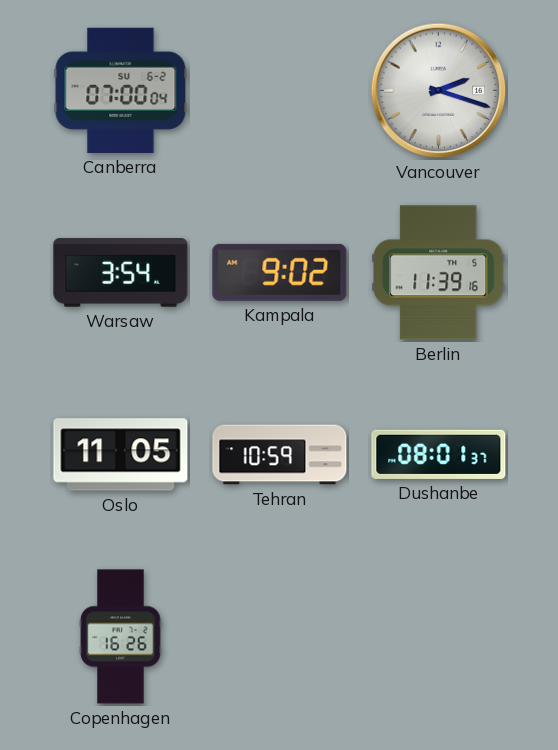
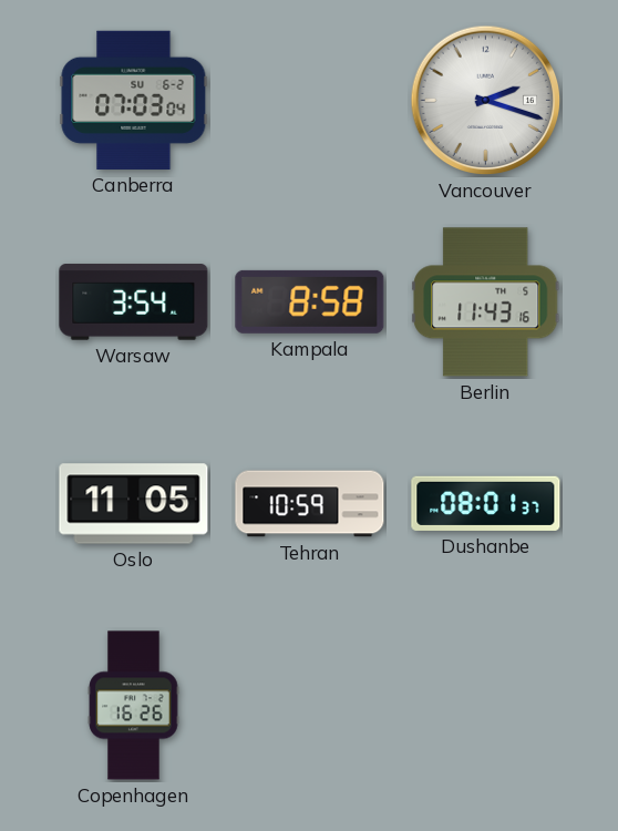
Canberra: 07:00 -> 07:03
Kampala: 9:02 -> 8:58
Berlin: 11:39 -> 11:43
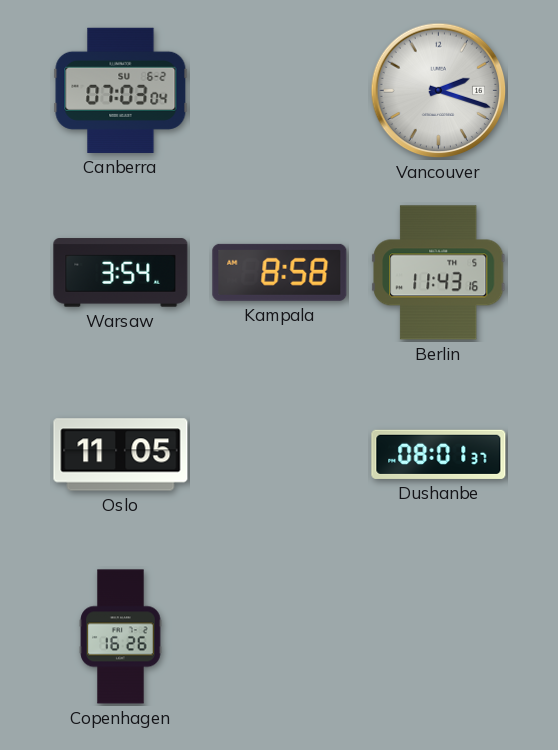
Tehran: 10:59 -> none
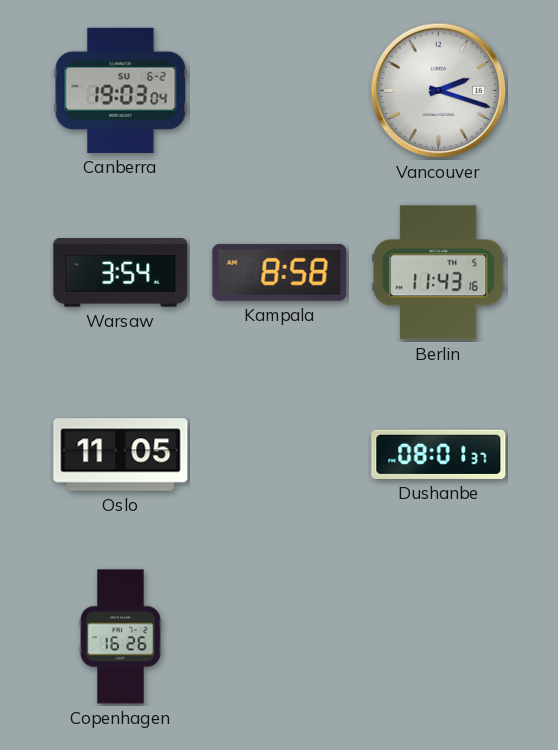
Canberra: 07:03 -> 19:03
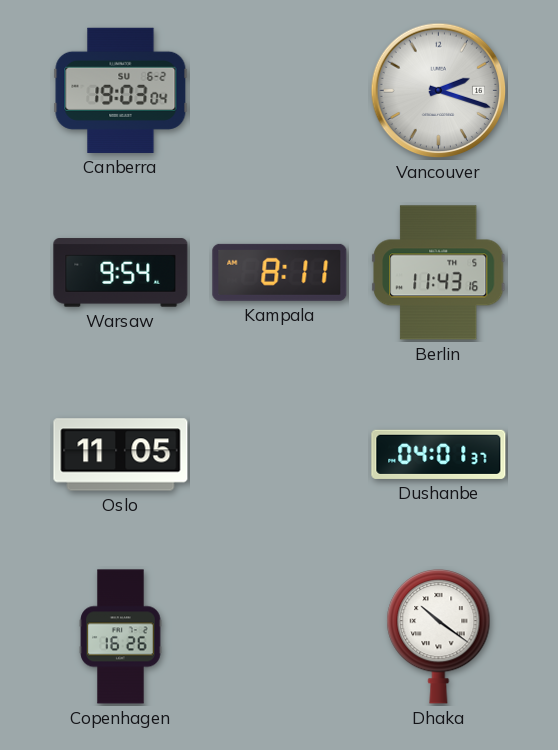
Warsaw: 3:54 -> 9:54
Kampala: 8:58 -> 8:11
Dushanbe: 08:01 -> 04:01
Dhaka: none -> 10:21
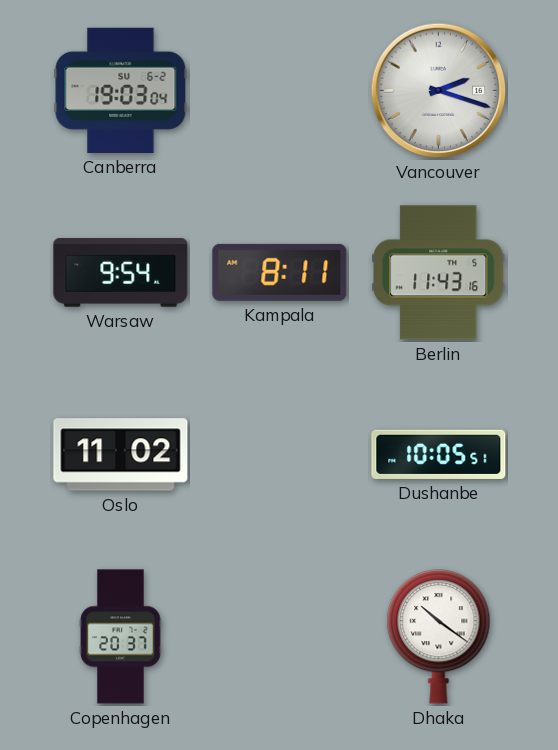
Oslo: 11:05 -> 11:02
Dushanbe: 04:01 -> 10:05
Copenhagen: 16:26 -> 20:37
